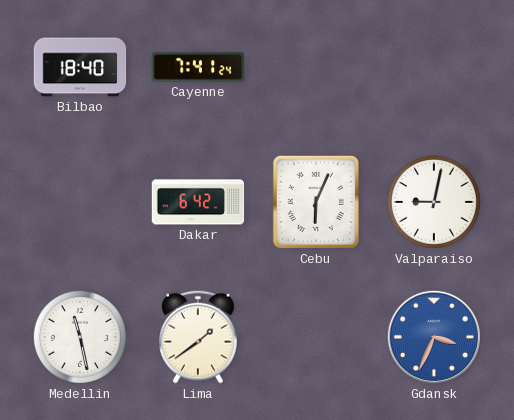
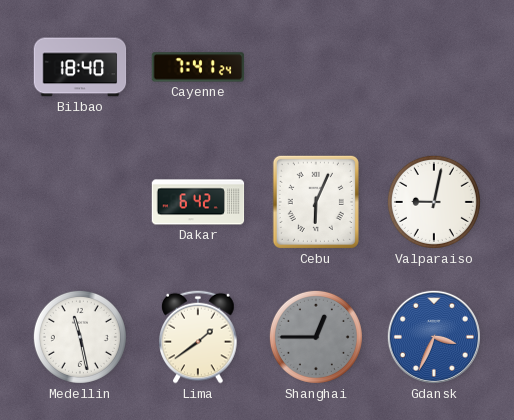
Shanghai: none -> 12:45
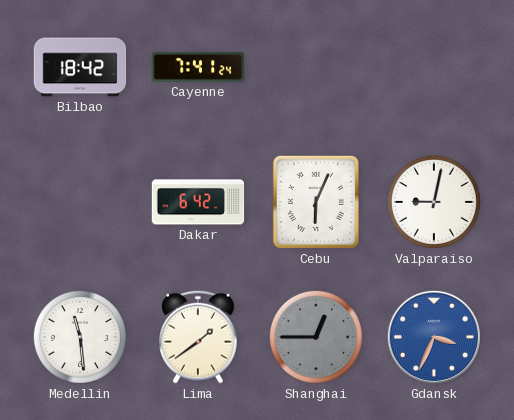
Bilbao: 18:40 -> 18:42
Medellin: 11:28 -> 11:29
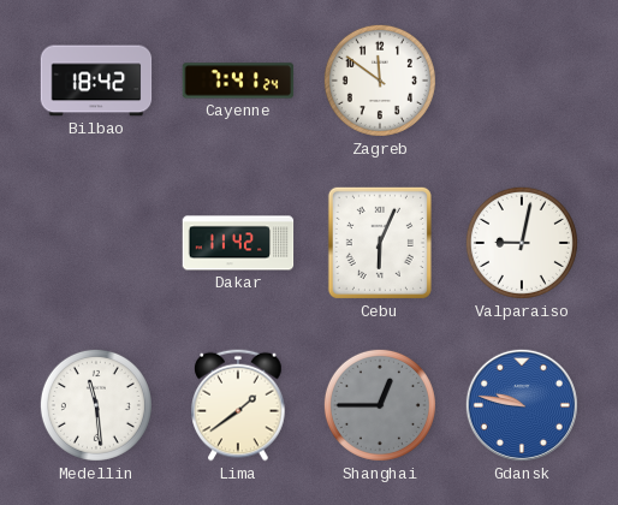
Zagreb: none -> 11:51
Dakar: 6:42 -> 11:42
Gdansk: 3:34 -> 9:47
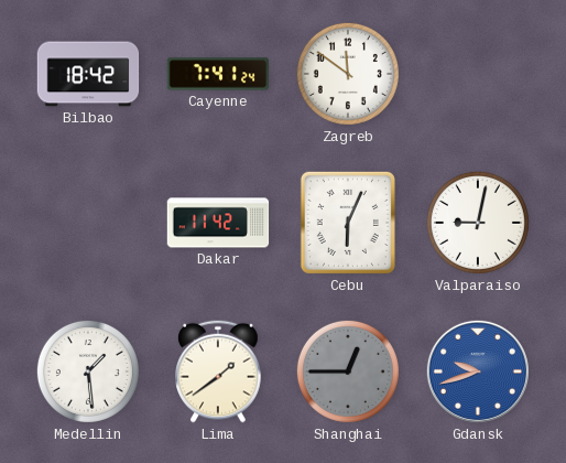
Medellin: 11:29 -> 1:29
Gdansk: 9:47 -> 9:42
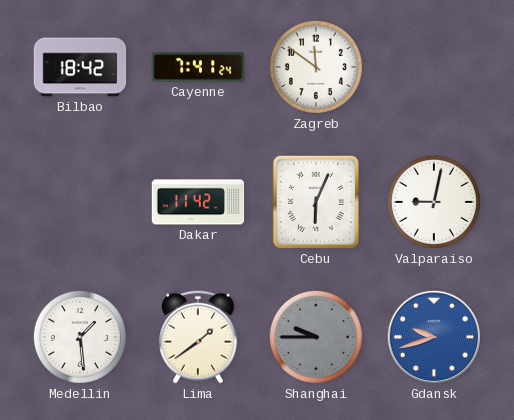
Shanghai: 12:45 -> 9:45
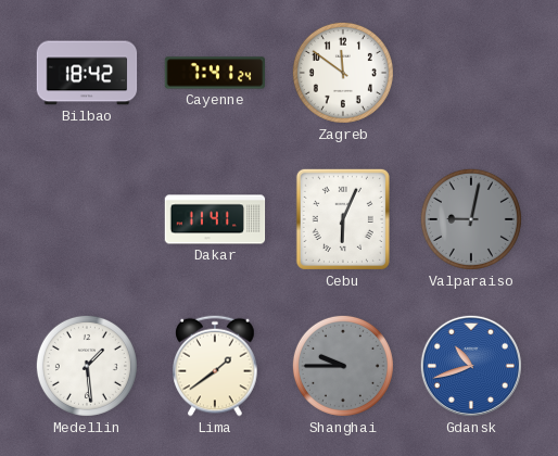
Dakar: 11:42 -> 11:41
Valparaiso dial: white -> grey
Gdansk: 9:42 -> 10:42
